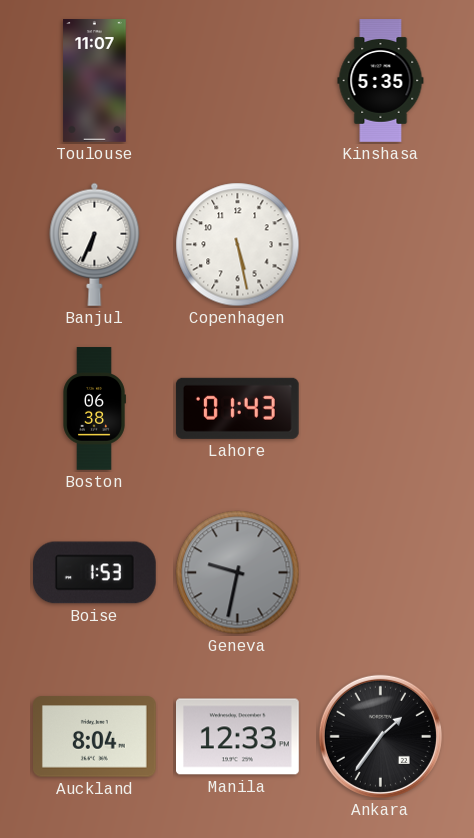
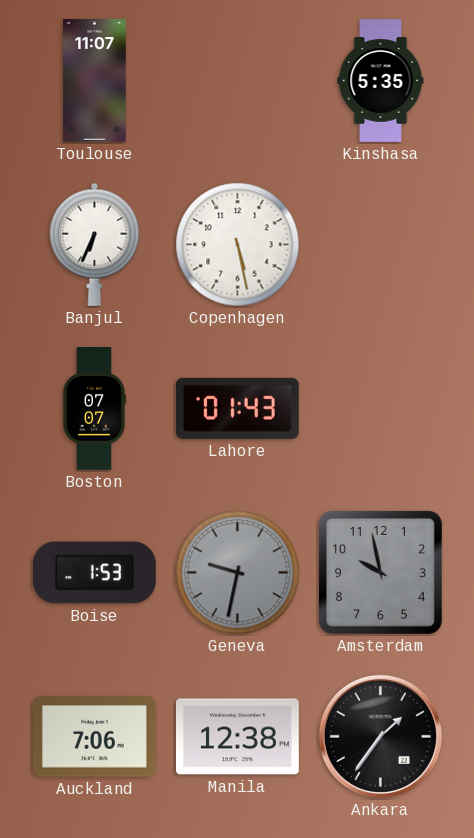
Boston: 06:38 -> 07:07
Amsterdam: none -> 9:58
Auckland: 8:04 -> 7:06
Manila: 12:33 -> 12:38
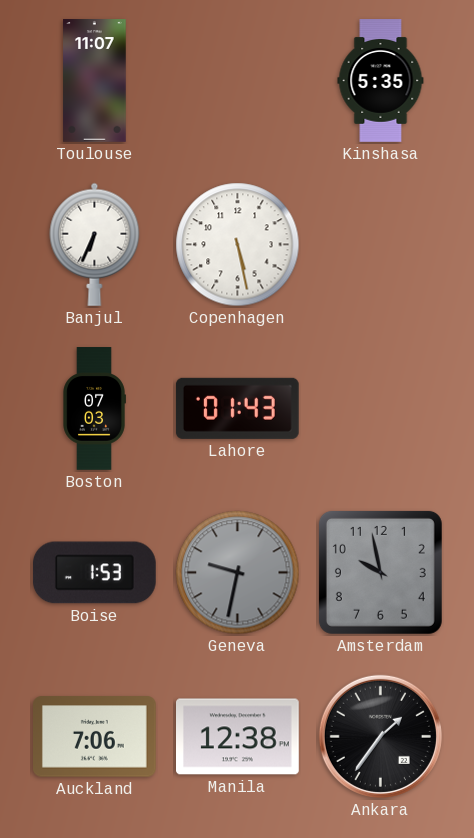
Boston: 07:07 -> 07:03
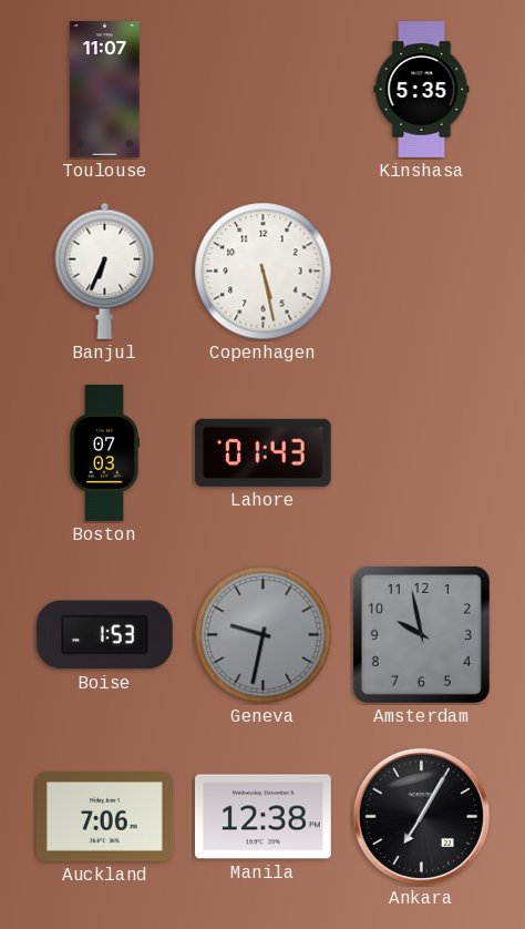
Ankara: 1:36 -> 7:05
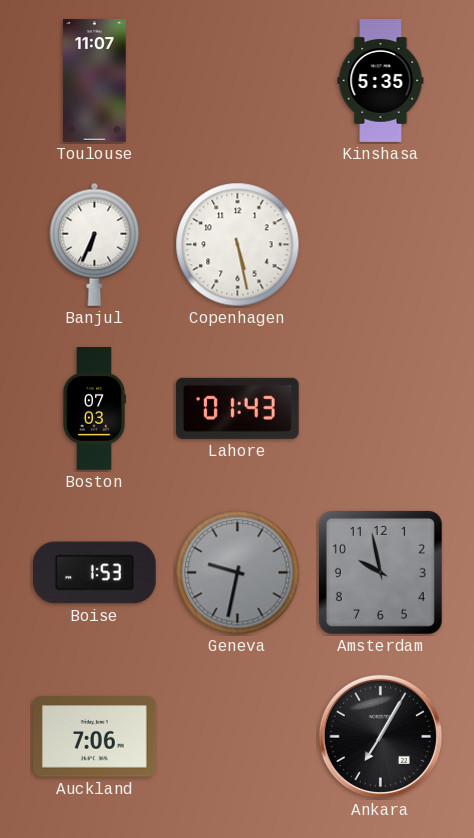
Manila: 12:38 -> none
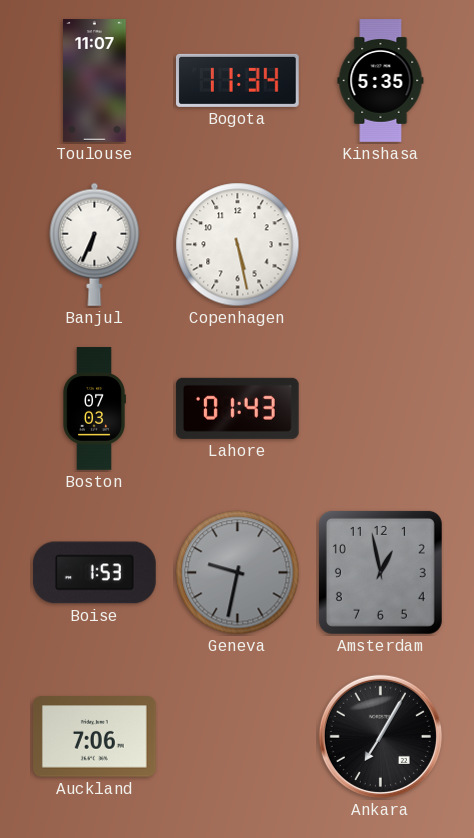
Bogota: none -> 11:34
Amsterdam: 9:58 -> 12:58
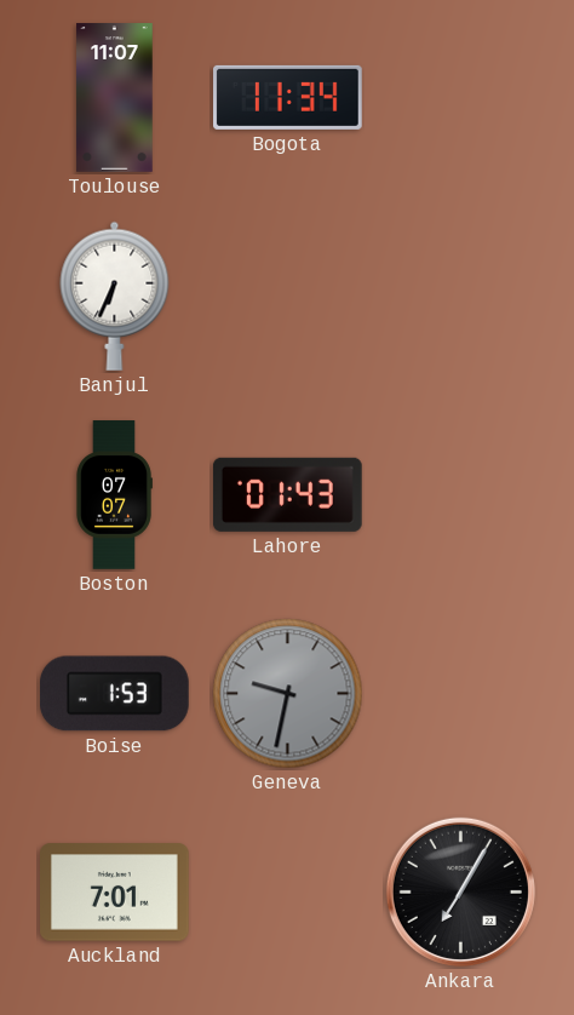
Kinshasa: 5:35 -> none
Copenhagen: 5:28 -> none
Boston: 07:03 -> 07:07
Amsterdam: 12:58 -> none
Auckland: 7:06 -> 7:01
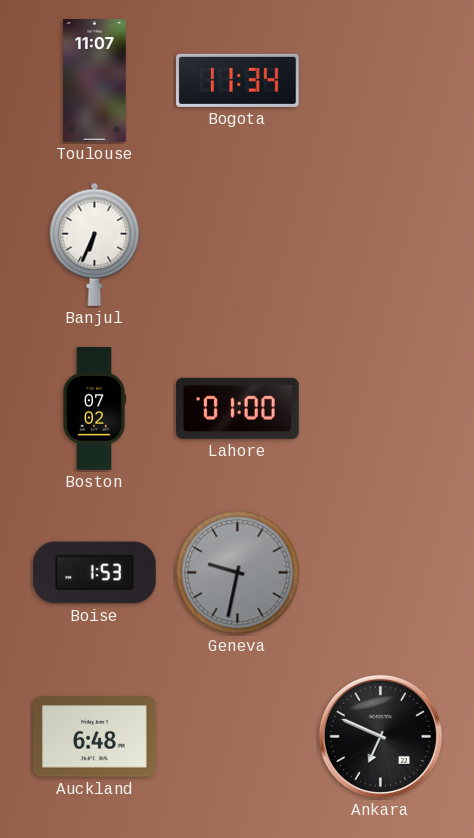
Boston: 07:07 -> 07:02
Lahore: 01:43 -> 01:00
Auckland: 7:01 -> 6:48
Ankara: 7:05 -> 6:49
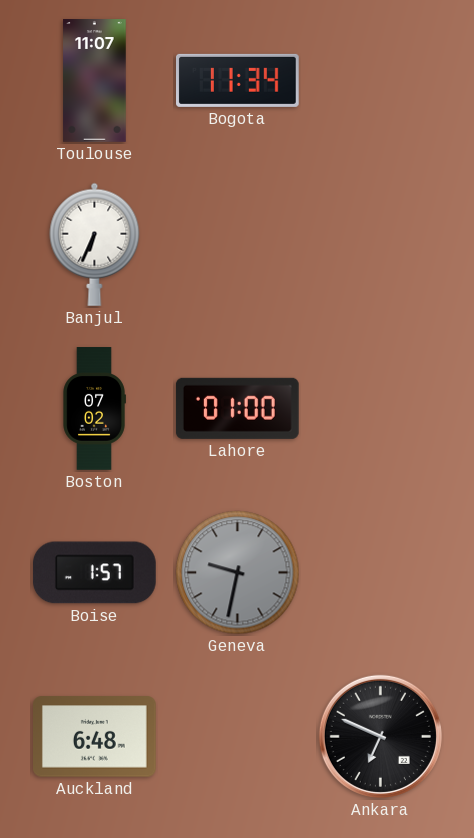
Boise: 1:53 -> 1:57
